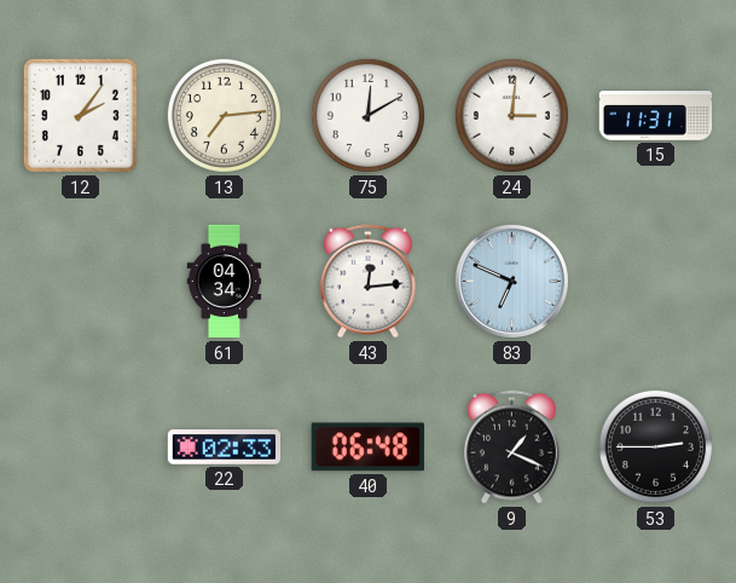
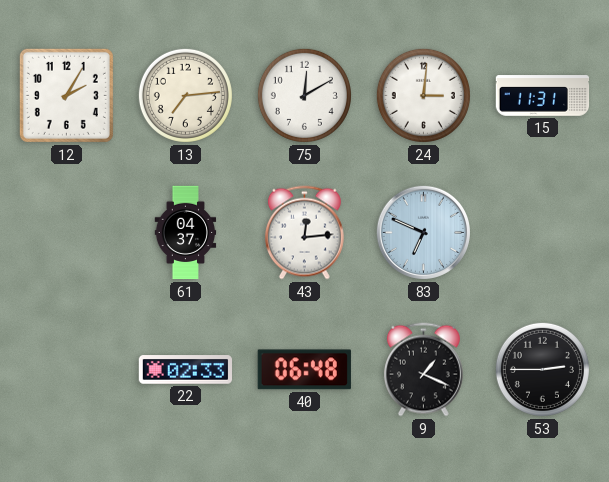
12: 2:06 -> 2:05
61: 04:34 -> 04:37
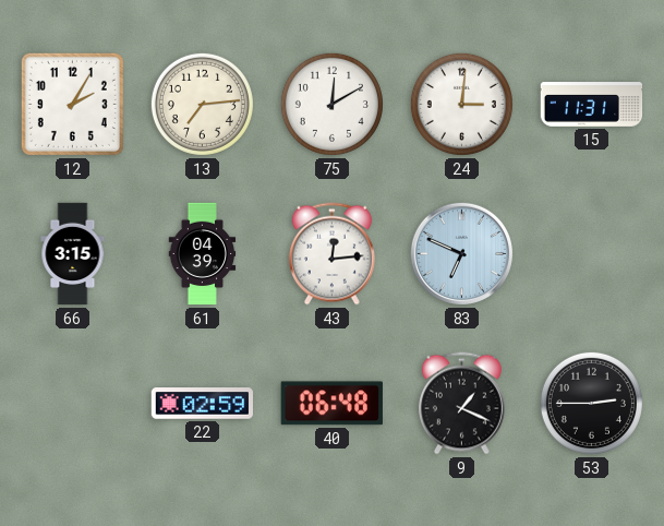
66: none -> 3:15
61: 04:37 -> 04:39
22: 02:33 -> 02:59
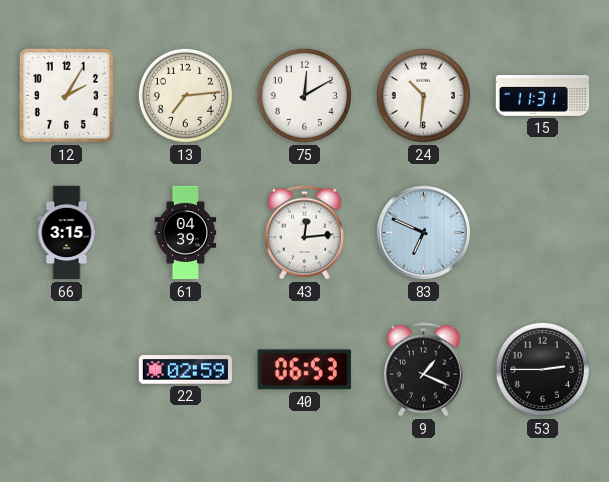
24: 3:01 -> 10:31
40: 06:48 -> 06:53
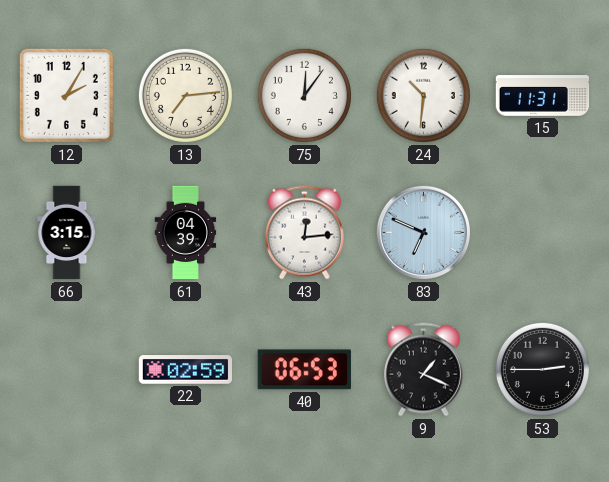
75: 12:10 -> 12:06
